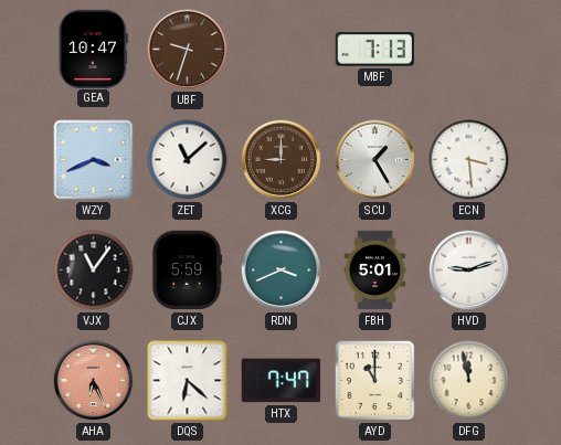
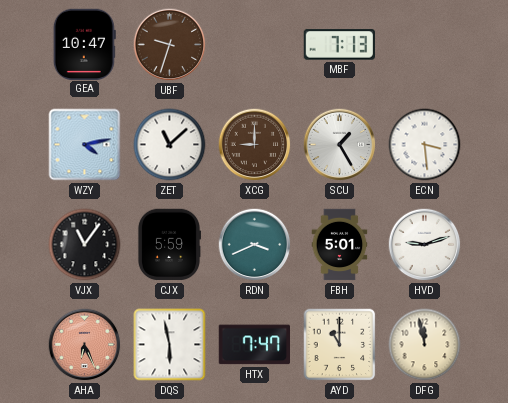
WZY: 3:41 -> 4:13
DQS: 6:22 -> 5:58
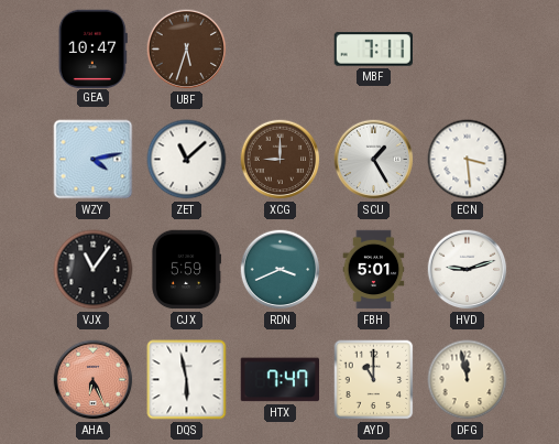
UBF: 9:33 -> 5:33
MBF: 7:13 -> 7:11
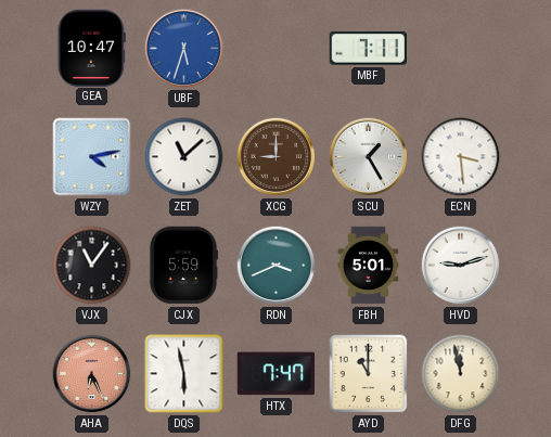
UBF dial: brown -> blue
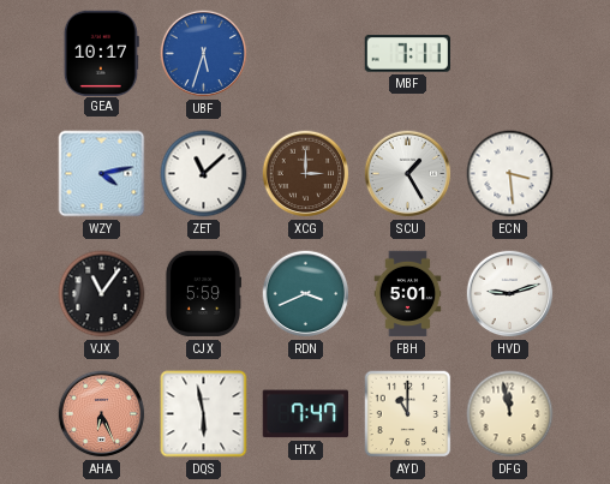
GEA: 10:47 -> 10:17
XCG: 9:00 -> 3:00
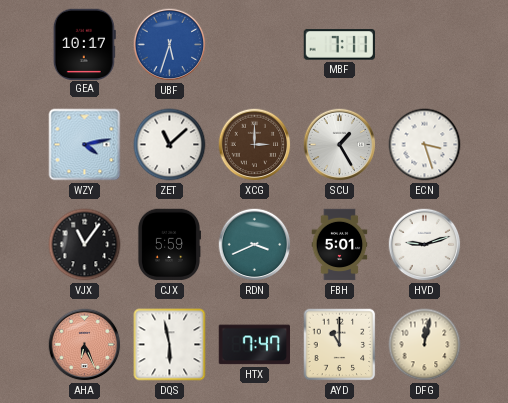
ECN: 3:29 -> 3:27
DFG: 11:58 -> 12:02
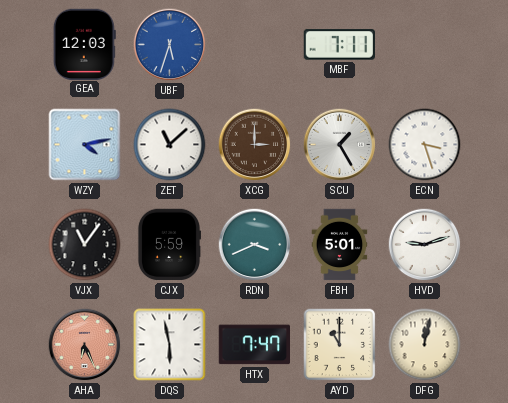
GEA: 10:17 -> 12:03
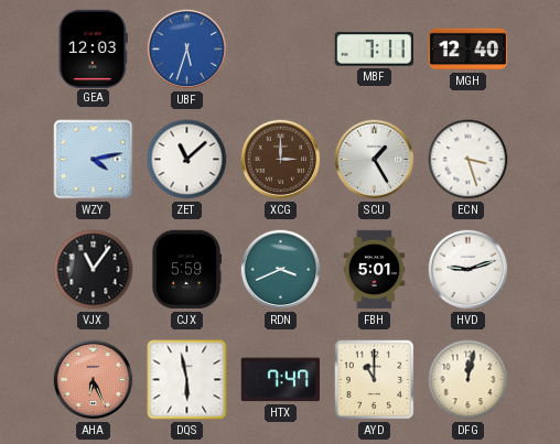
MGH: none -> 12:40
